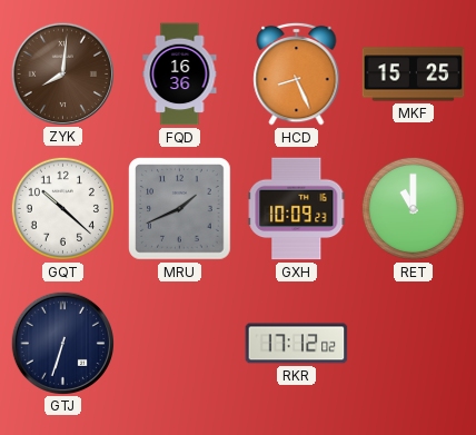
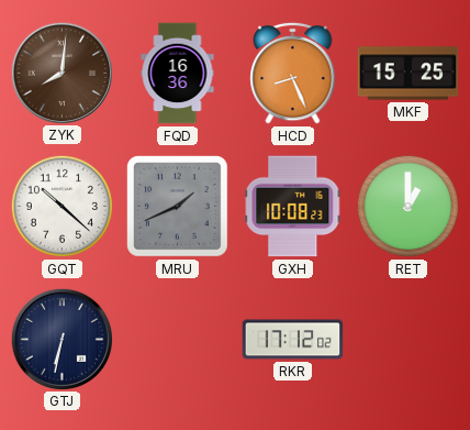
GXH: 10:09 -> 10:08
RET: 11:00 -> 1:00
GTJ: 6:33 -> 6:32
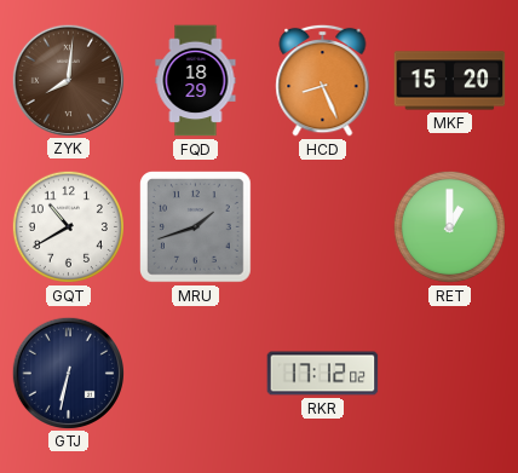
FQD: 16:36 -> 18:29
MKF: 15:25 -> 15:20
GQT: 10:22 -> 10:40
MRU: 1:41 -> 1:42
GXH: 10:08 -> none
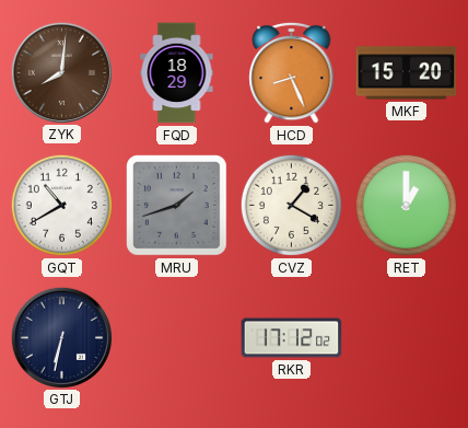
CVZ: none -> 1:20
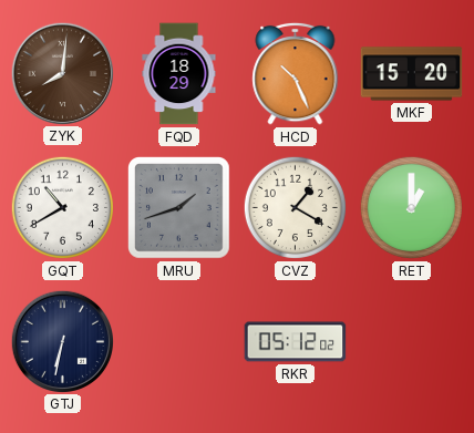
HCD: 8:26 -> 10:26
RKR: 17:12 -> 05:12
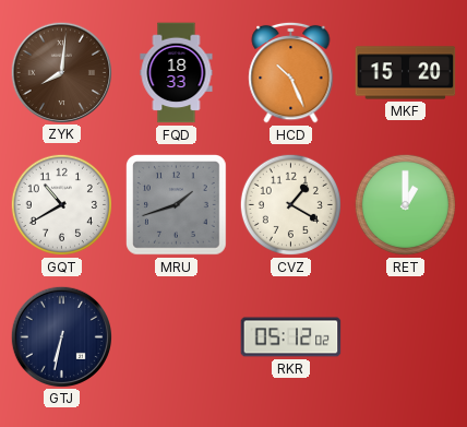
FQD: 18:29 -> 18:33
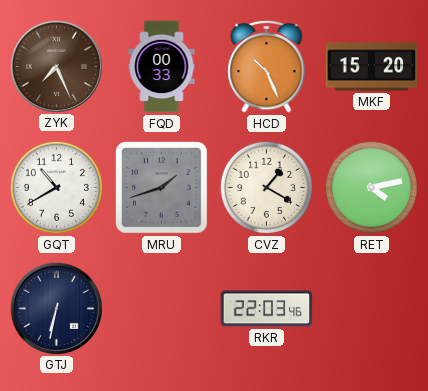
ZYK: 8:01 -> 7:26
FQD: 18:33 -> 00:33
RET: 1:00 -> 4:13
RKR: 05:12 -> 22:03
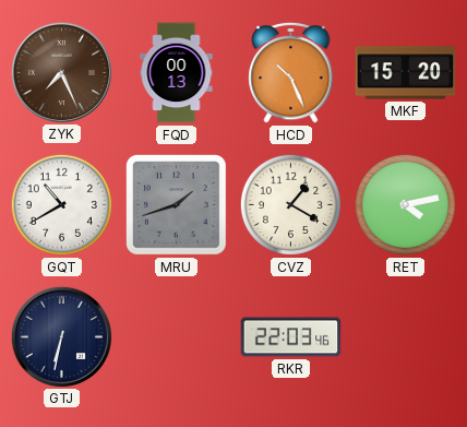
FQD: 00:33 -> 00:13
